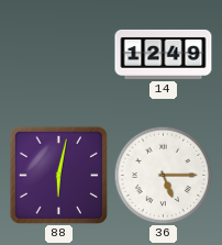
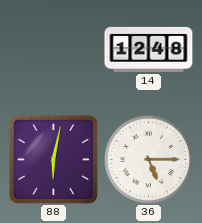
14: 12:49 -> 12:48
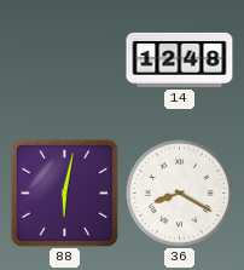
36: 5:15 -> 8:20
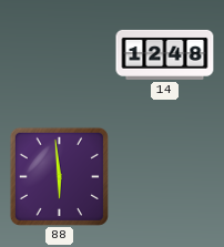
88: 6:02 -> 5:59
36: 8:20 -> none
